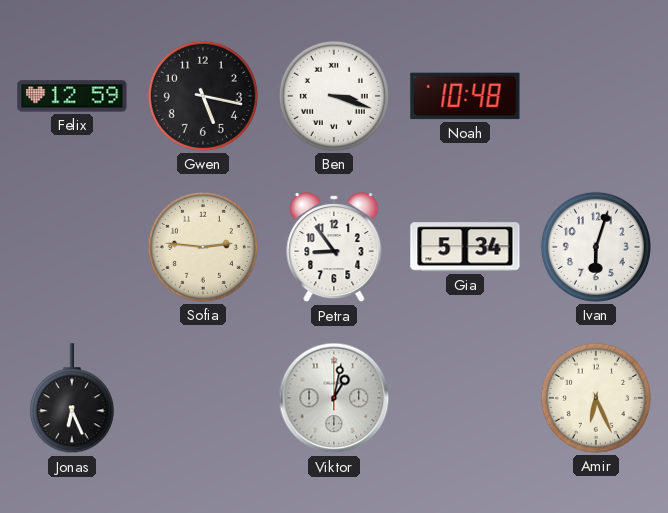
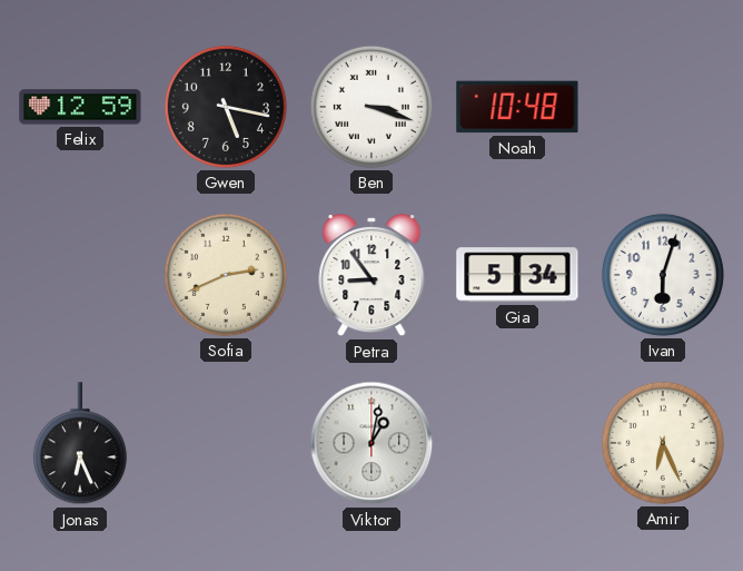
Sofia: 2:46 -> 2:41
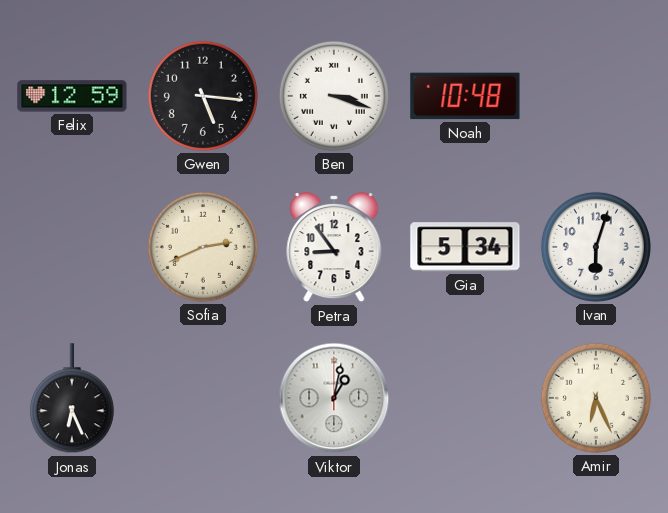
Gwen: 5:17 -> 5:16
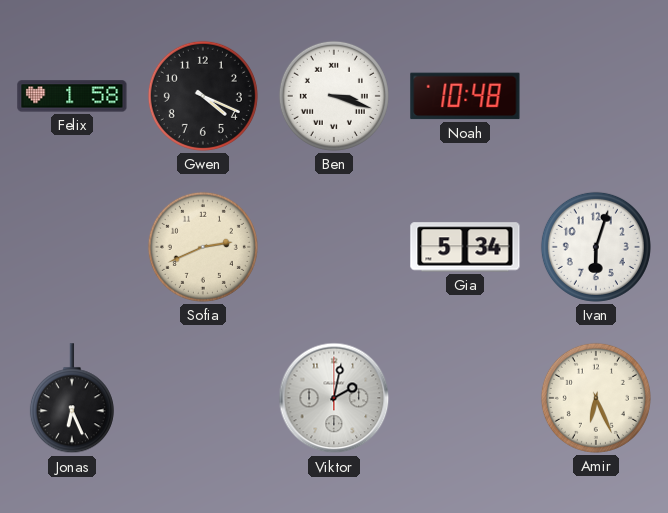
Felix: 12:59 -> 1:58
Gwen: 5:16 -> 4:19
Petra: 8:54 -> none
Viktor: 1:02 -> 2:02
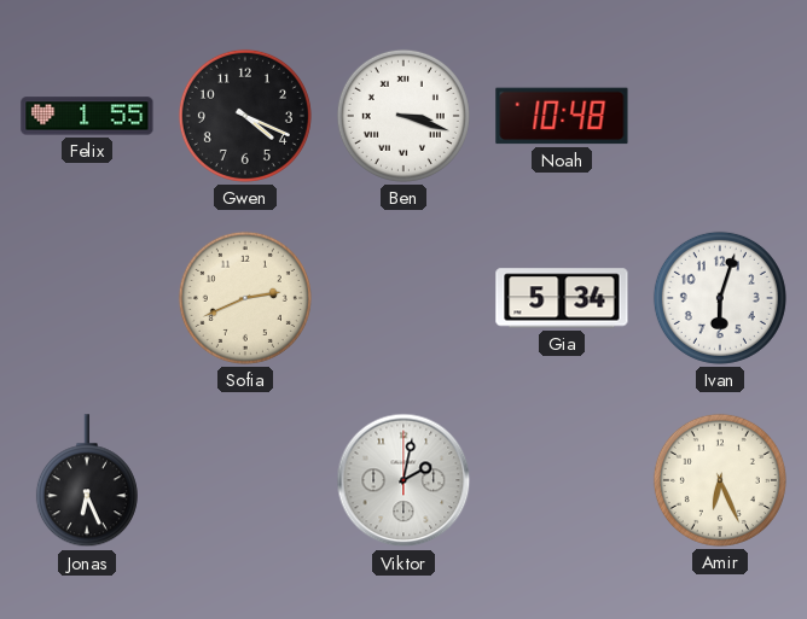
Felix: 1:58 -> 1:55
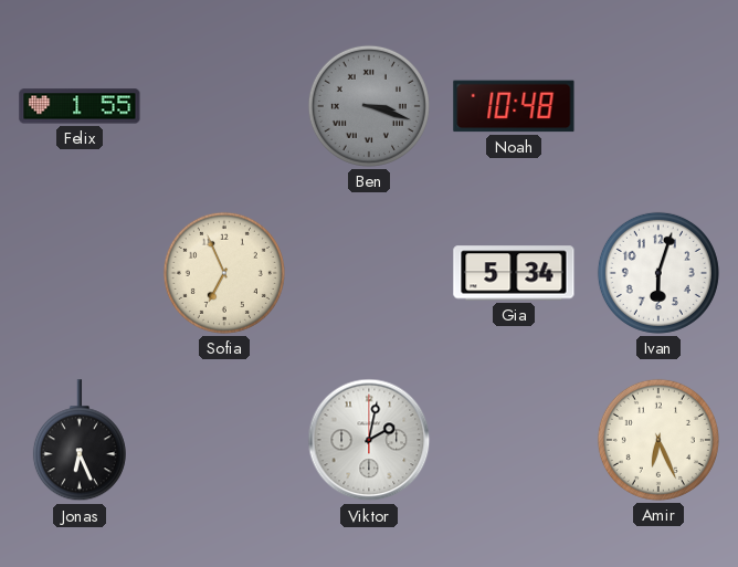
Gwen: 4:19 -> none
Ben dial: white -> grey
Sofia: 2:41 -> 6:56
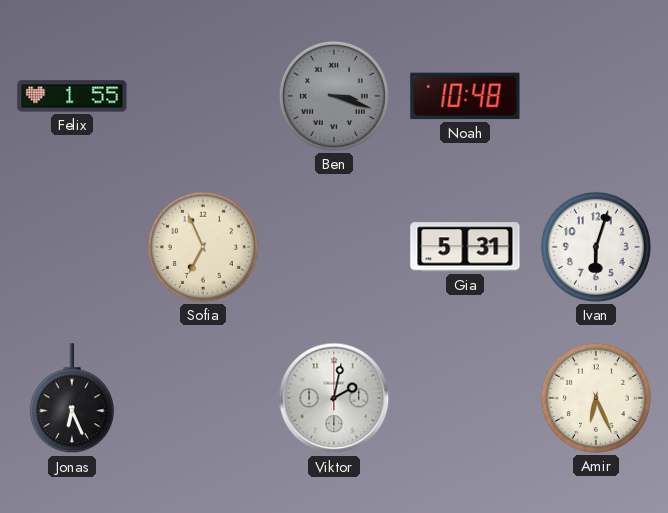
Gia: 5:34 -> 5:31
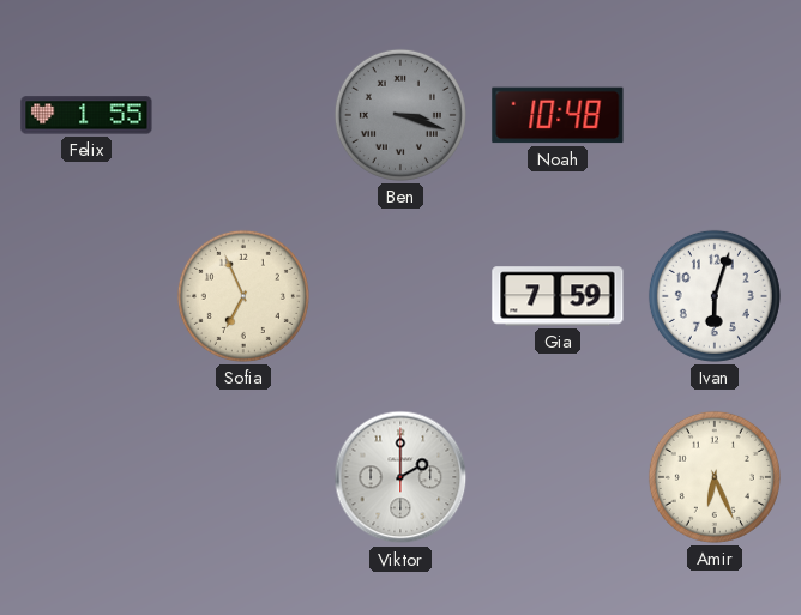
Gia: 5:31 -> 7:59
Jonas: 6:26 -> none
Viktor: 2:02 -> 2:00
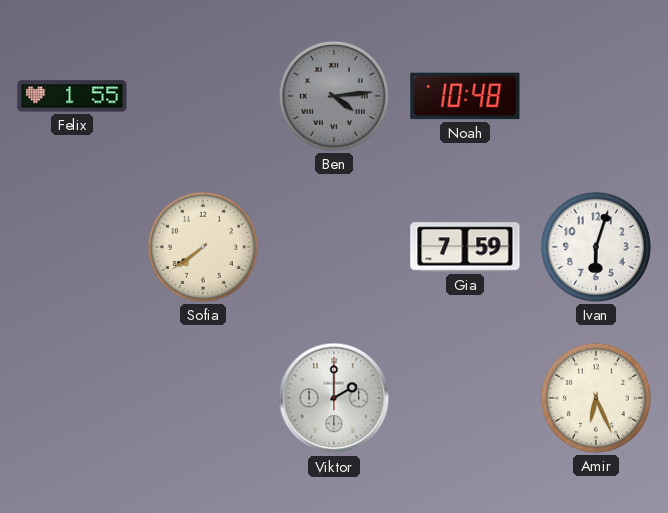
Ben: 3:18 -> 4:14
Sofia: 6:56 -> 7:39
